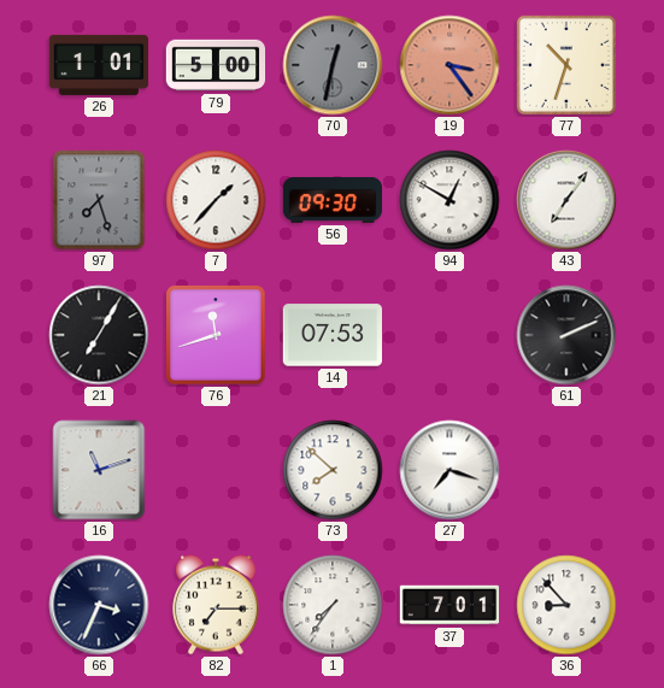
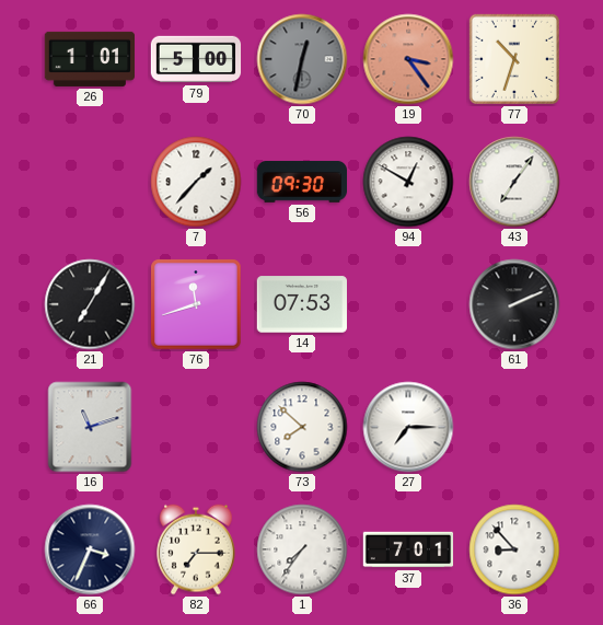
97: 7:27 -> none
27: 7:18 -> 7:15
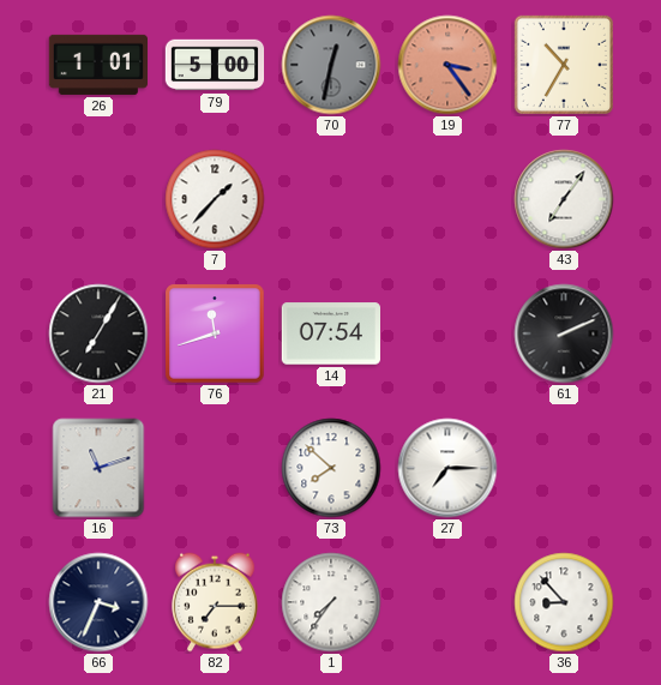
77: 10:33 -> 10:35
56: 09:30 -> none
94: 12:50 -> none
14: 07:53 -> 07:54
37: 7:01 -> none
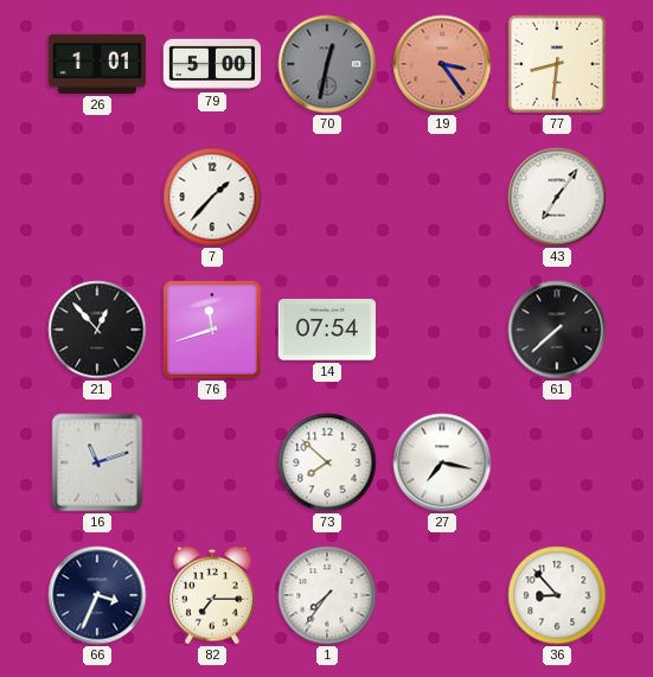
77: 10:35 -> 8:31
21: 7:05 -> 12:53
61: 2:11 -> 7:38
27: 7:15 -> 7:17
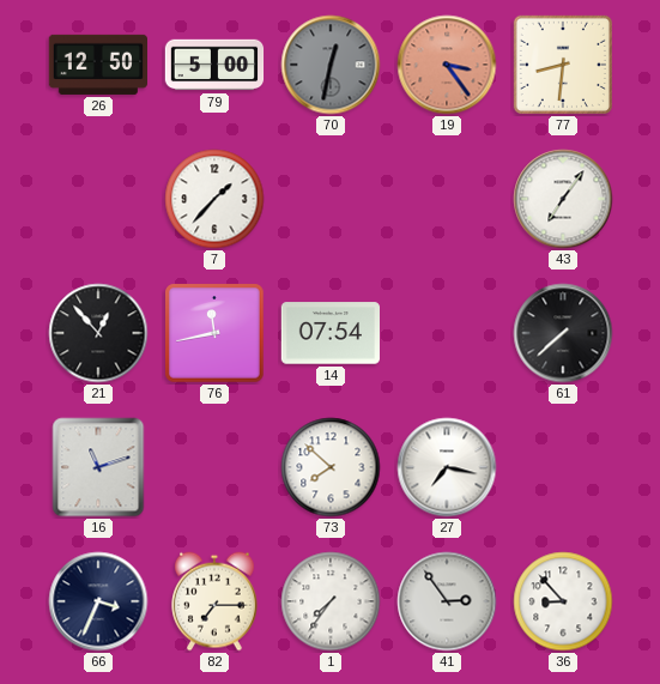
26: 1:01 -> 12:50
76: 11:42 -> 11:43
41: none -> 2:54
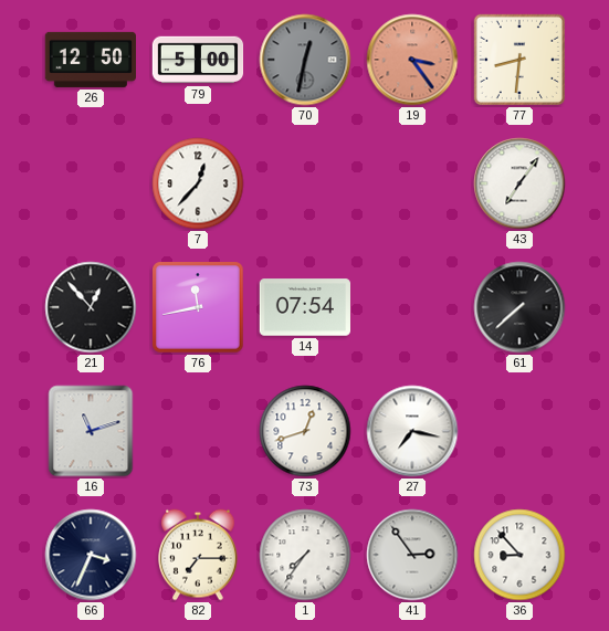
7: 1:37 -> 12:37
73: 7:52 -> 12:42
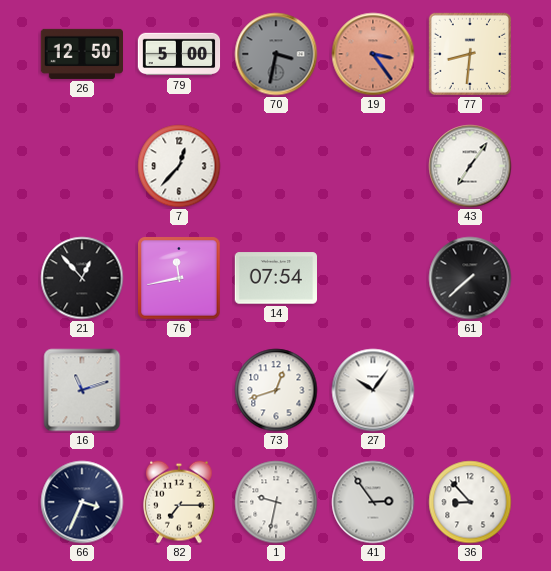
70: 12:32 -> 3:32
27: 7:17 -> 10:06
1: 7:36 -> 9:32
